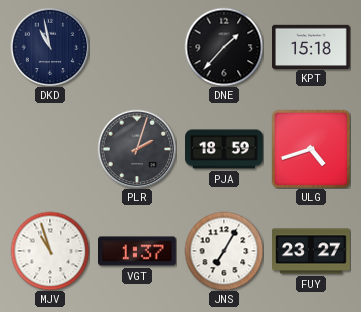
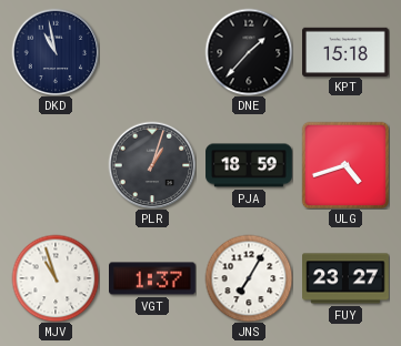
PLR: 2:03 -> 1:03
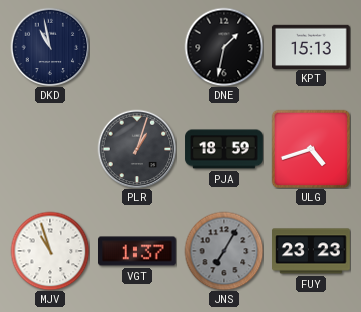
DNE: 1:37 -> 1:32
KPT: 15:18 -> 15:13
JNS dial: white -> grey
FUY: 23:27 -> 23:23
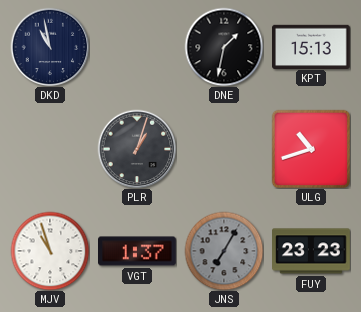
PJA: 18:59 -> none
ULG: 4:42 -> 10:42
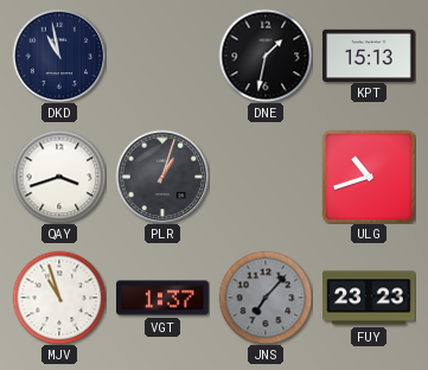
QAY: none -> 3:42
JNS: 7:05 -> 7:07
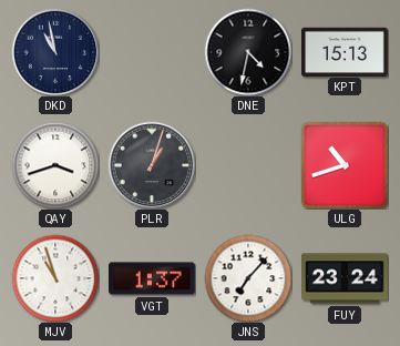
DNE: 1:32 -> 4:32
JNS dial: grey -> white
FUY: 23:23 -> 23:24
